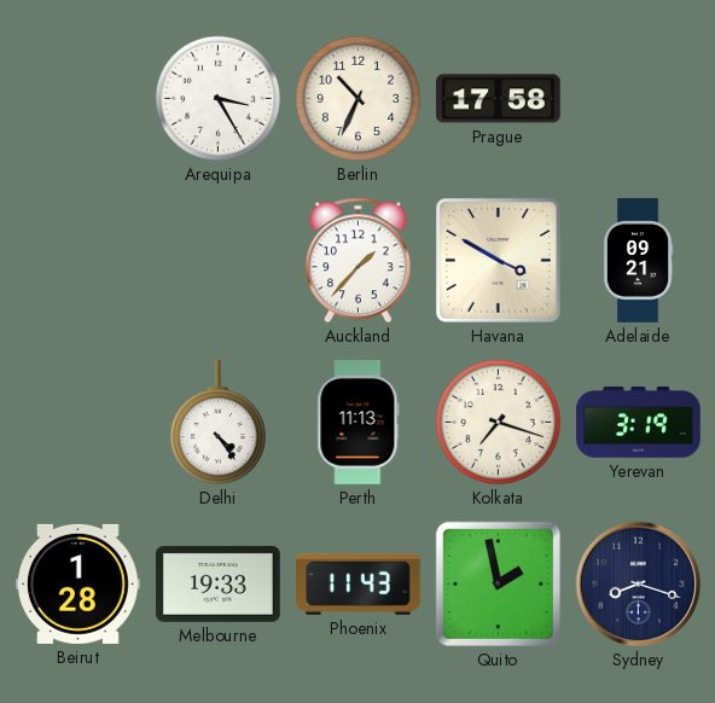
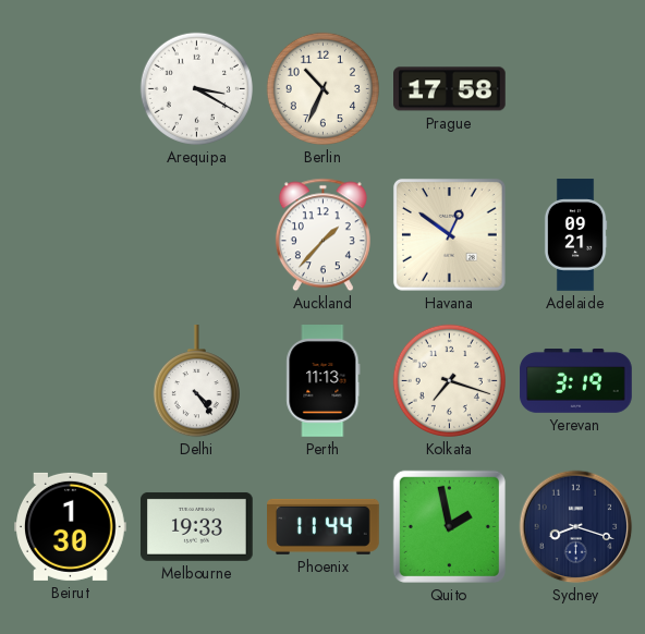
Arequipa: 3:25 -> 3:20
Havana: 3:50 -> 12:51
Beirut: 1:28 -> 1:30
Phoenix: 11:43 -> 11:44
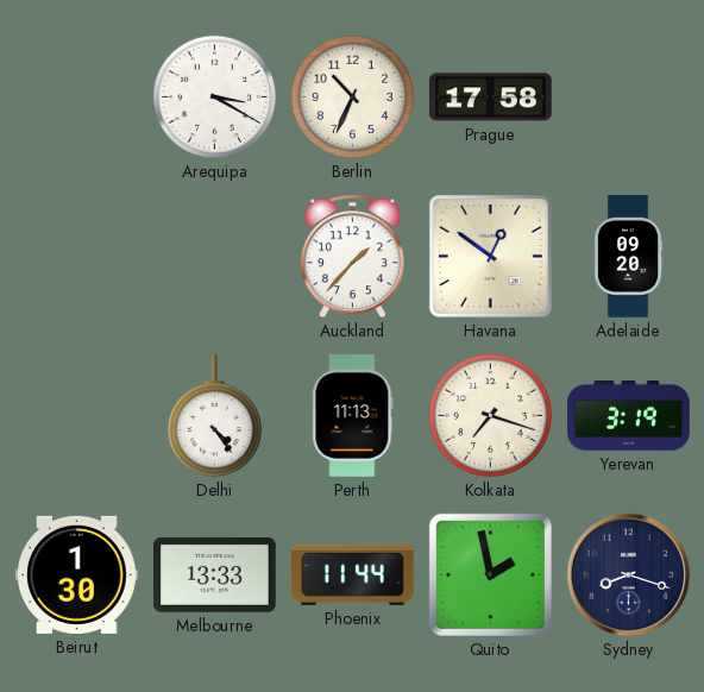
Adelaide: 09:21 -> 09:20
Melbourne: 19:33 -> 13:33
